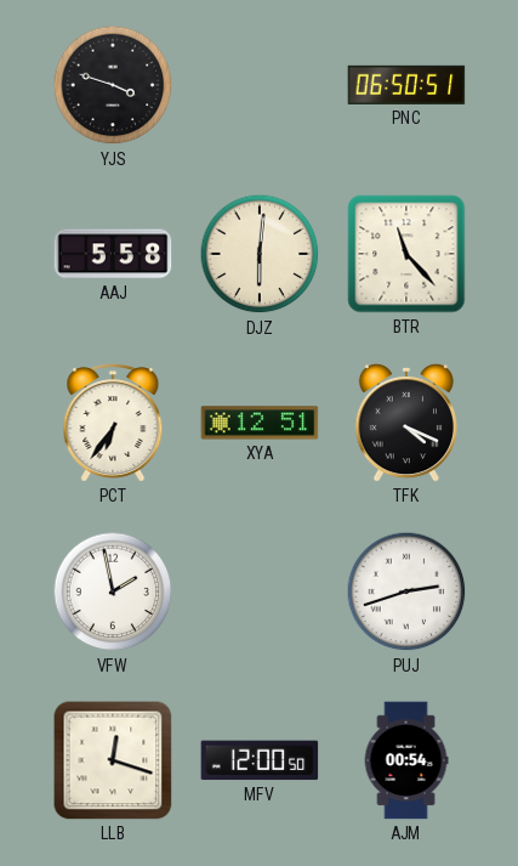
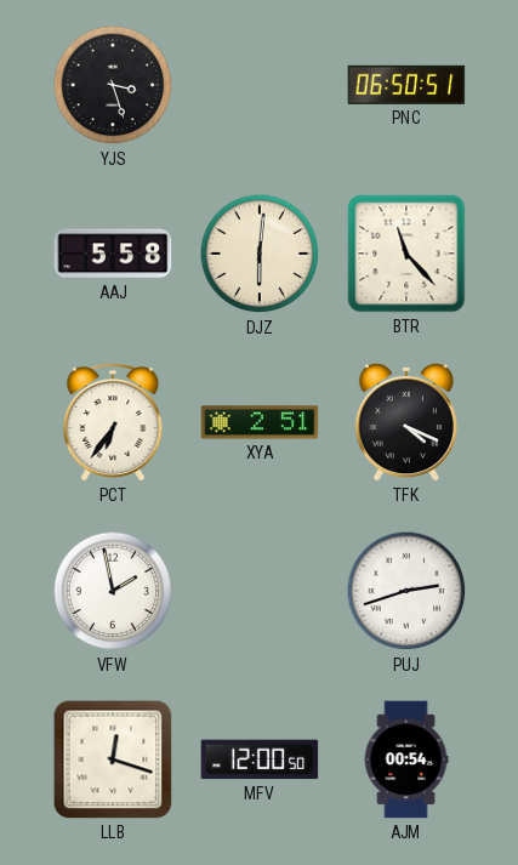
YJS: 3:48 -> 3:27
XYA: 12:51 -> 2:51
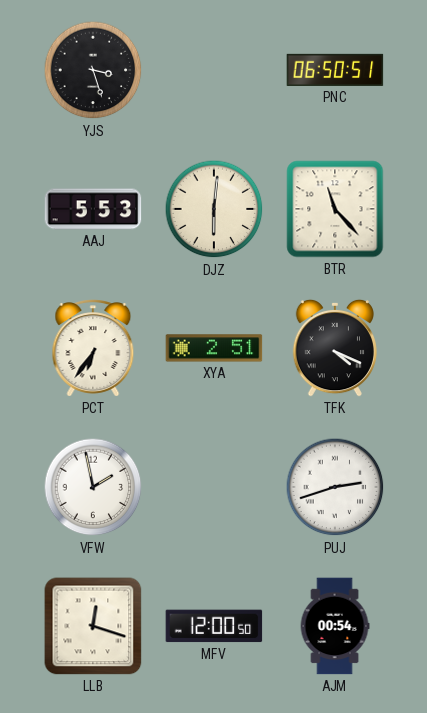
AAJ: 5:58 -> 5:53
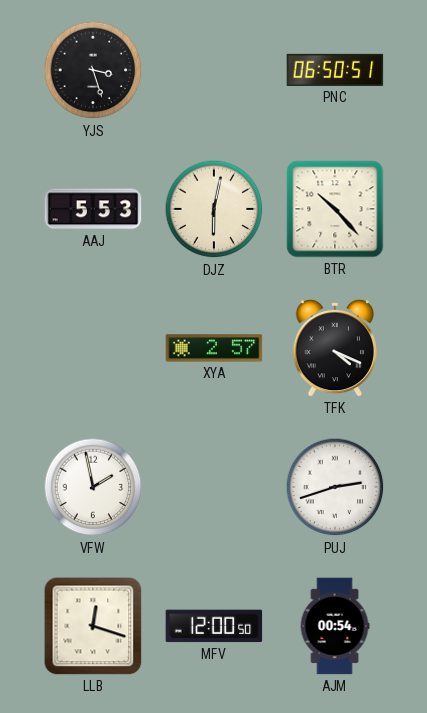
DJZ: 6:01 -> 6:02
BTR: 11:23 -> 10:23
PCT: 6:36 -> none
XYA: 2:51 -> 2:57
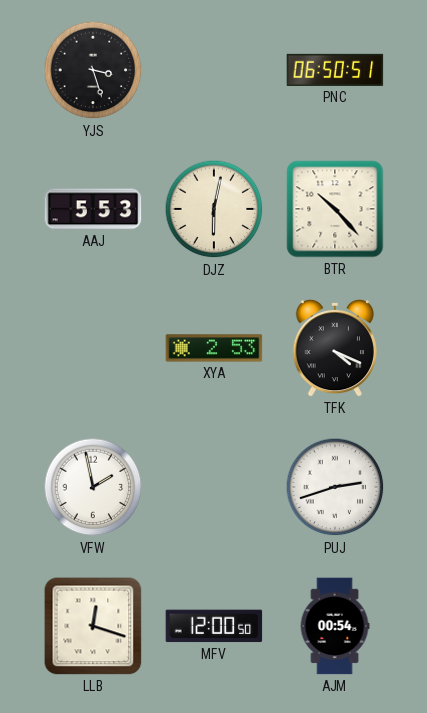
XYA: 2:57 -> 2:53
